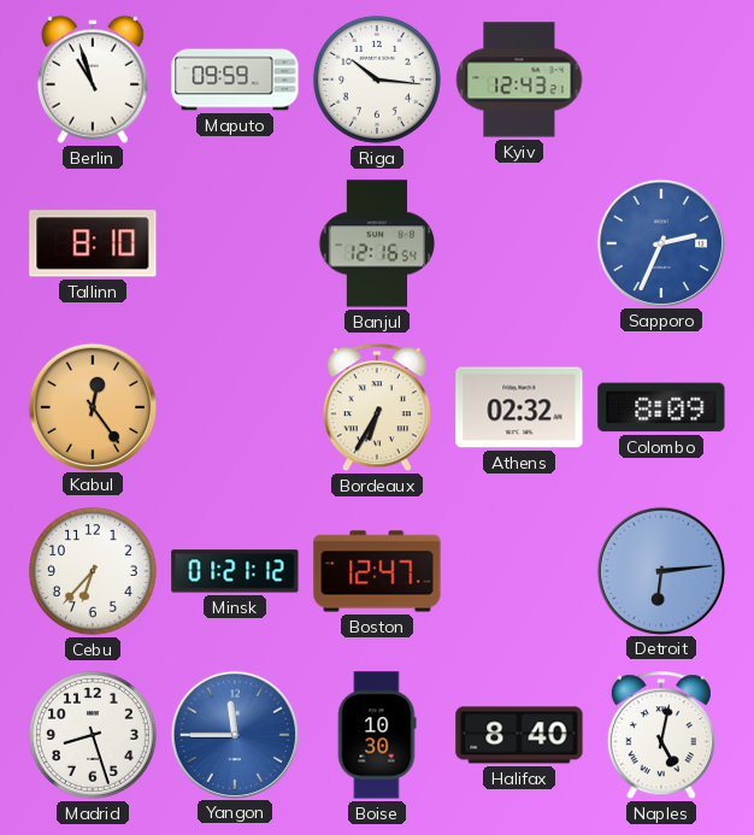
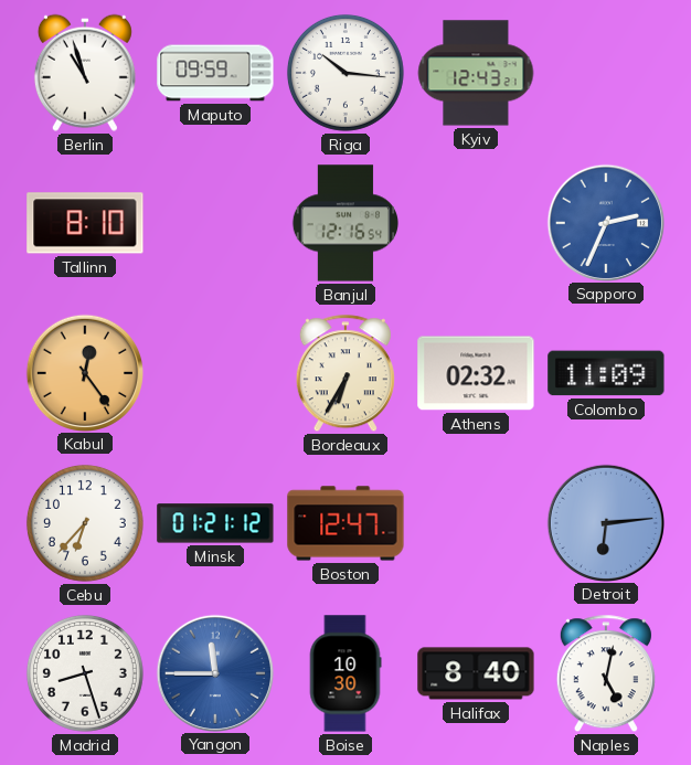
Colombo: 8:09 -> 11:09
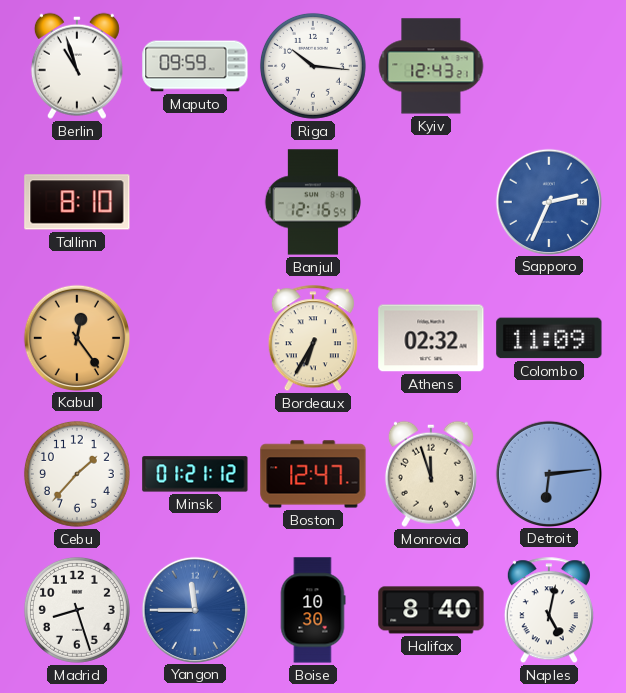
Cebu: 6:37 -> 1:37
Monrovia: none -> 11:57
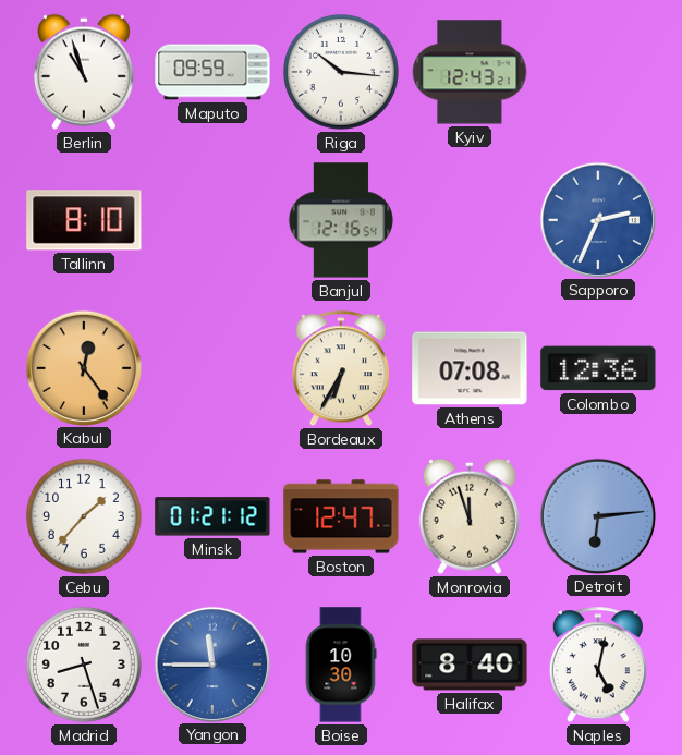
Athens: 02:32 -> 07:08
Colombo: 11:09 -> 12:36
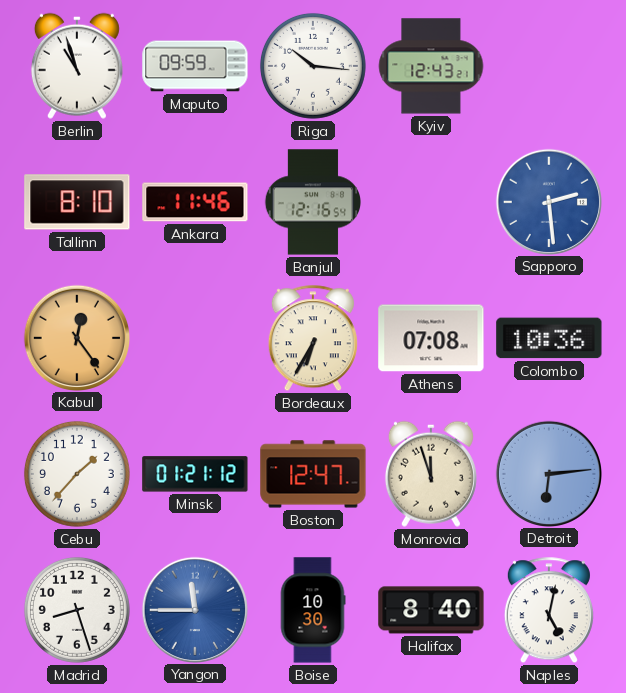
Ankara: none -> 11:46
Sapporo: 2:34 -> 2:29
Colombo: 12:36 -> 10:36
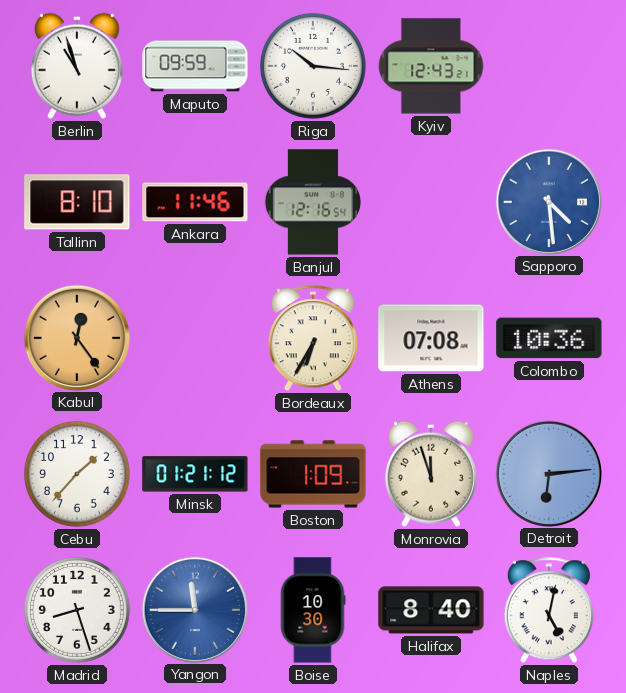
Sapporo: 2:29 -> 4:29
Boston: 12:47 -> 1:09
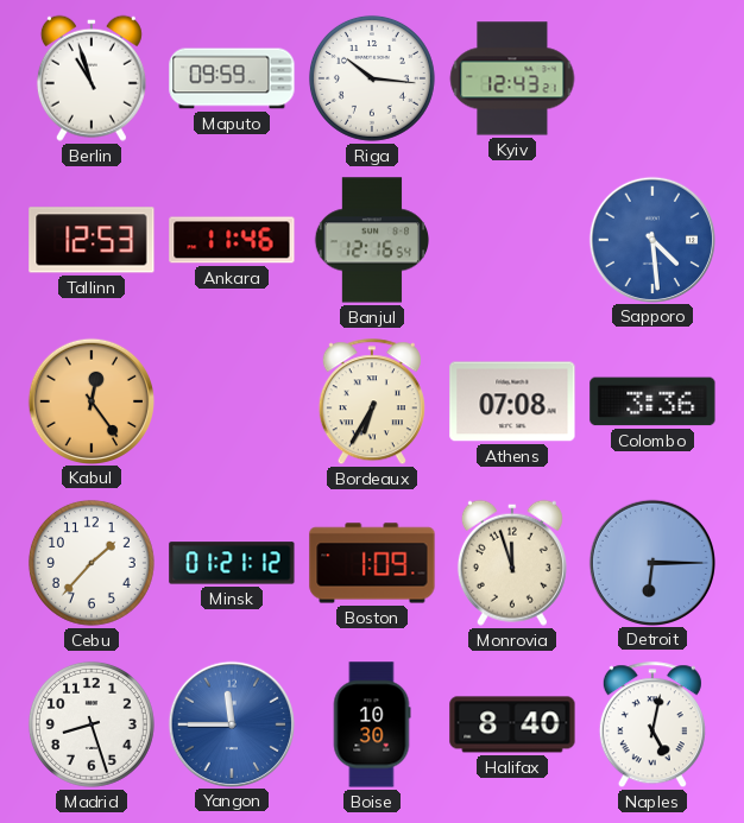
Tallinn: 8:10 -> 12:53
Colombo: 10:36 -> 3:36
Detroit: 6:14 -> 6:15
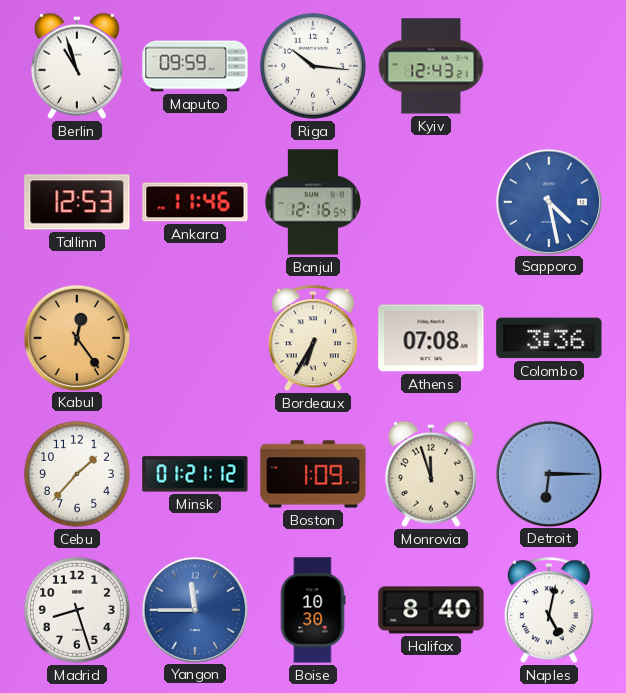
Sapporo: 4:29 -> 4:28
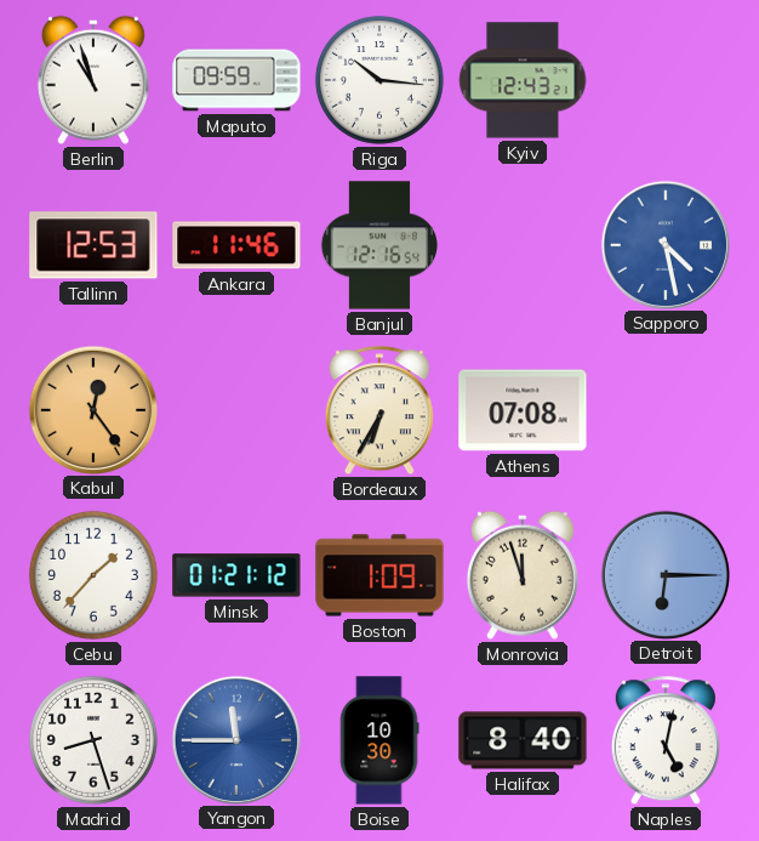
Colombo: 3:36 -> none
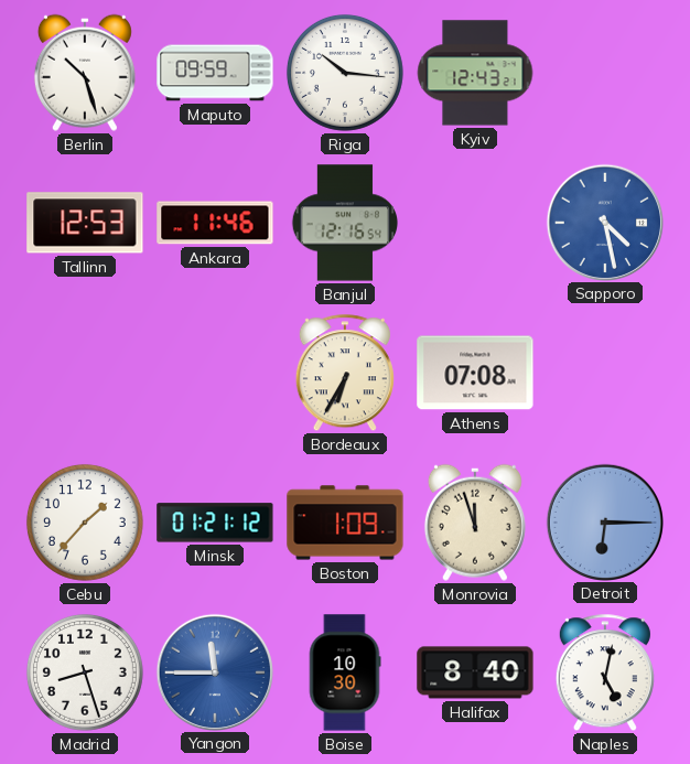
Berlin: 10:57 -> 10:27
Kabul: 12:24 -> none
